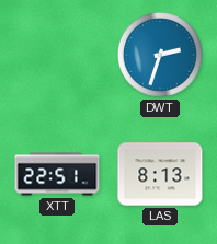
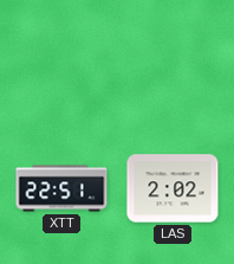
DWT: 2:33 -> none
LAS: 8:13 -> 2:02
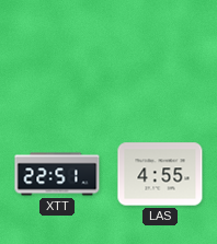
LAS: 2:02 -> 4:55
